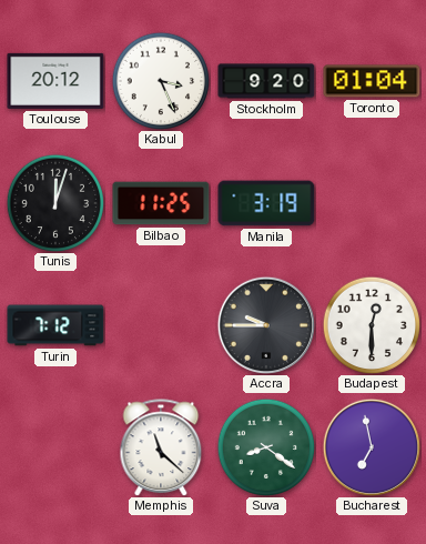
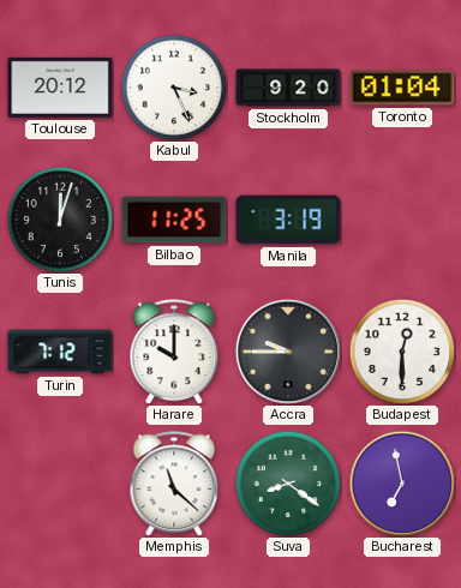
Harare: none -> 10:00
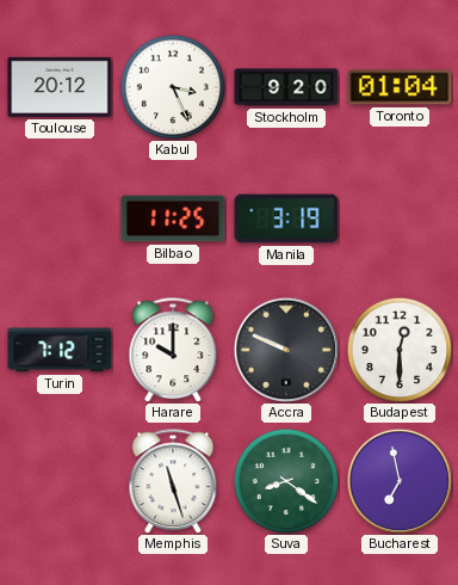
Tunis: 12:03 -> none
Accra: 9:45 -> 9:49
Memphis: 11:22 -> 11:27
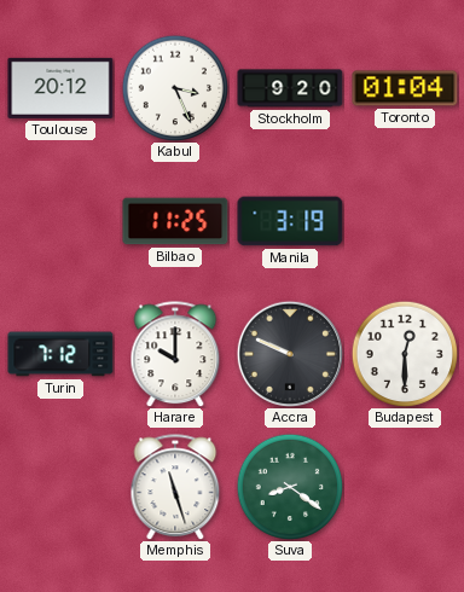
Bucharest: 6:58 -> none
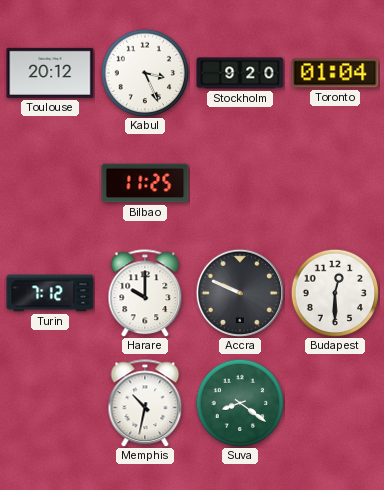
Manila: 3:19 -> none
Memphis: 11:27 -> 10:32
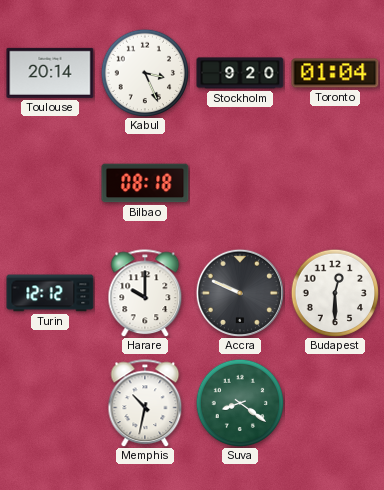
Toulouse: 20:12 -> 20:14
Bilbao: 11:25 -> 08:18
Turin: 7:12 -> 12:12
